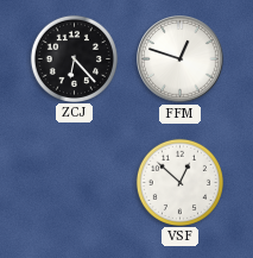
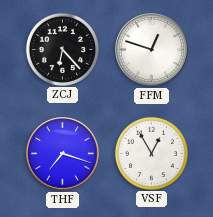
THF: none -> 7:18
VSF: 12:52 -> 12:55
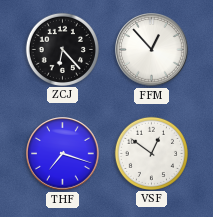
FFM: 12:48 -> 12:53
VSF: 12:55 -> 12:51
